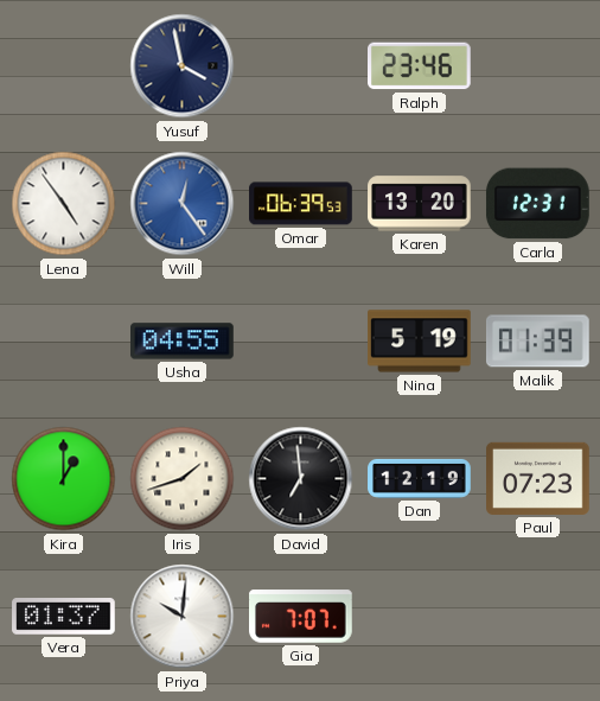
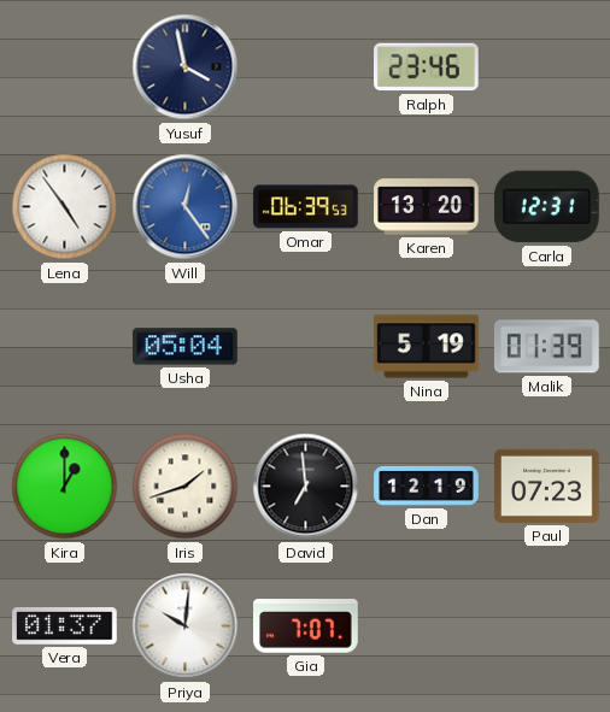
Usha: 04:55 -> 05:04
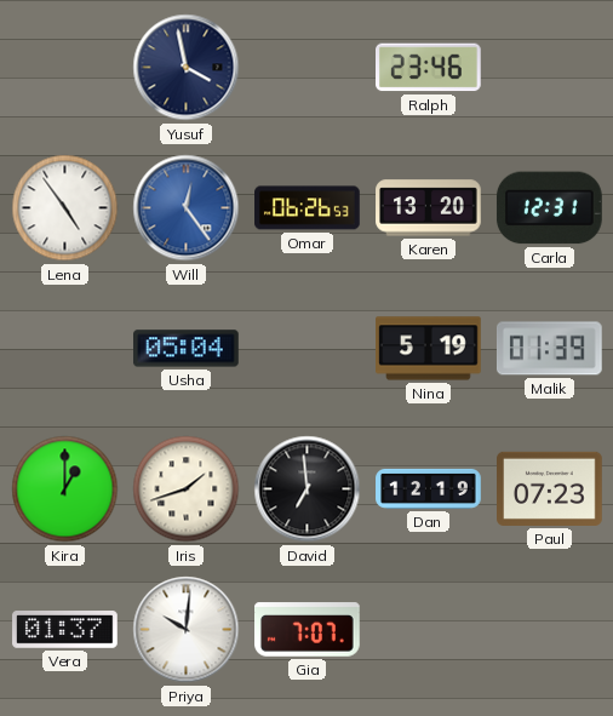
Omar: 06:39 -> 06:26
